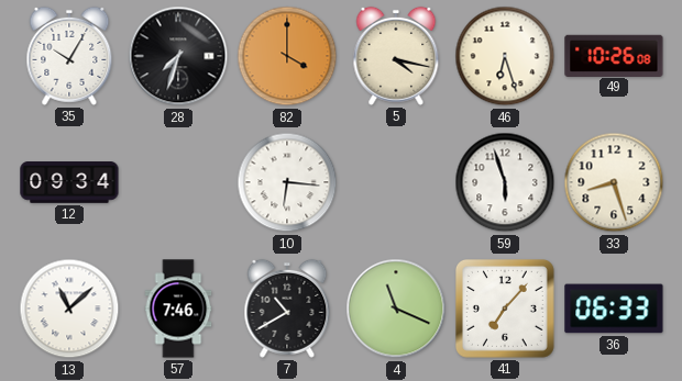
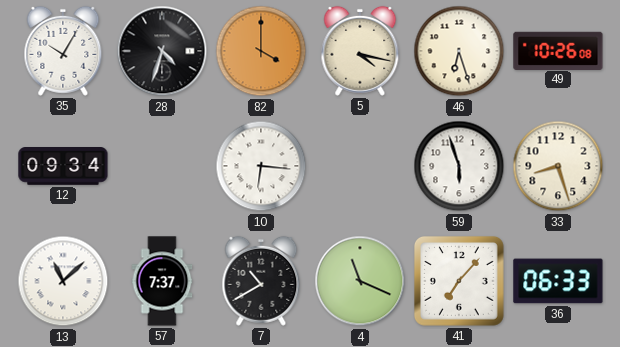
28: 7:33 -> 4:33
57: 7:46 -> 7:37
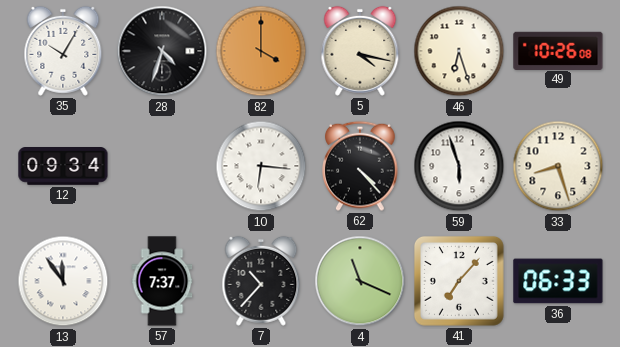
62: none -> 4:23
13: 11:08 -> 11:54
7: 10:40 -> 10:37
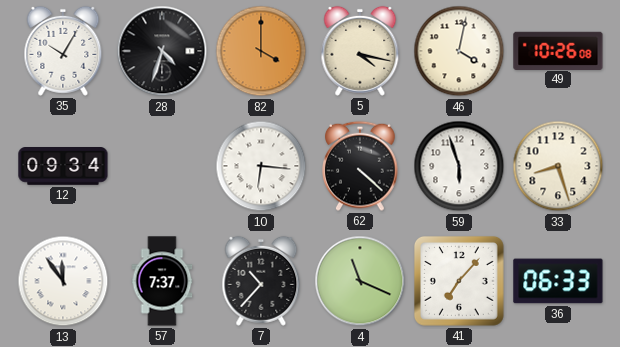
46: 6:27 -> 4:02
62: 4:23 -> 4:22
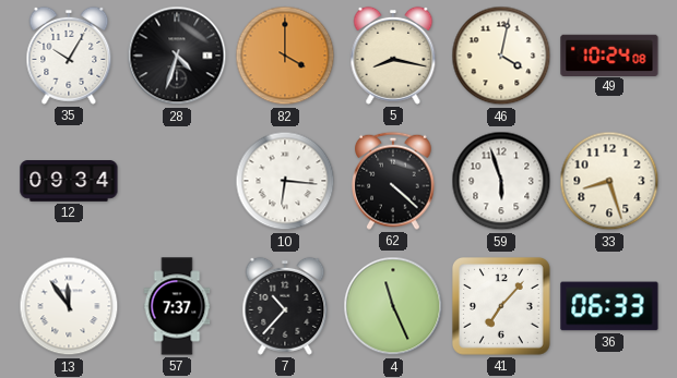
5: 4:17 -> 8:17
49: 10:26 -> 10:24
4: 11:19 -> 11:26
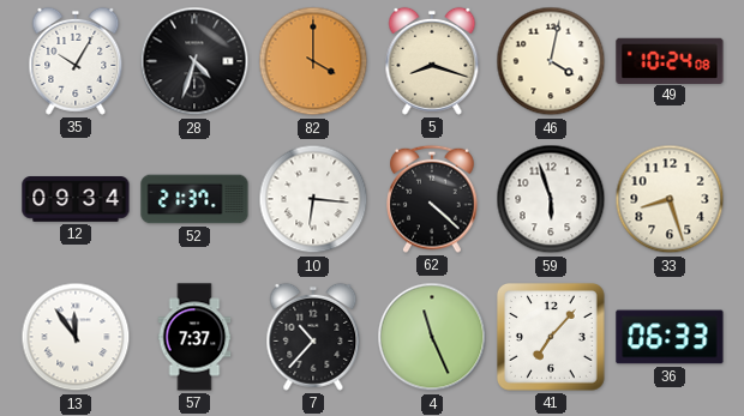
5: 8:17 -> 8:18
52: none -> 21:37
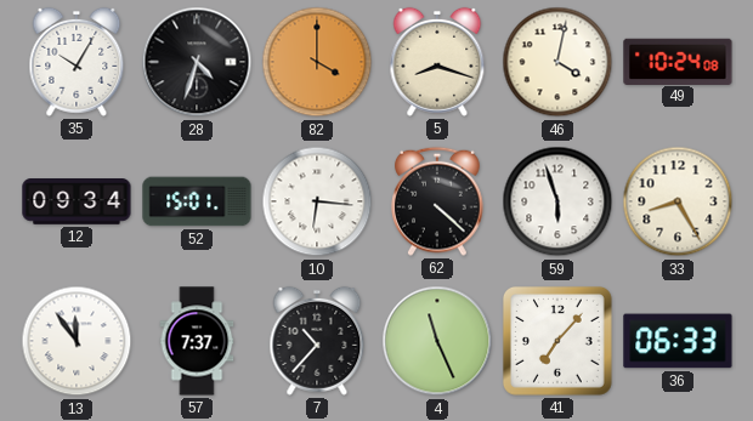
52: 21:37 -> 15:01
33: 8:27 -> 8:25
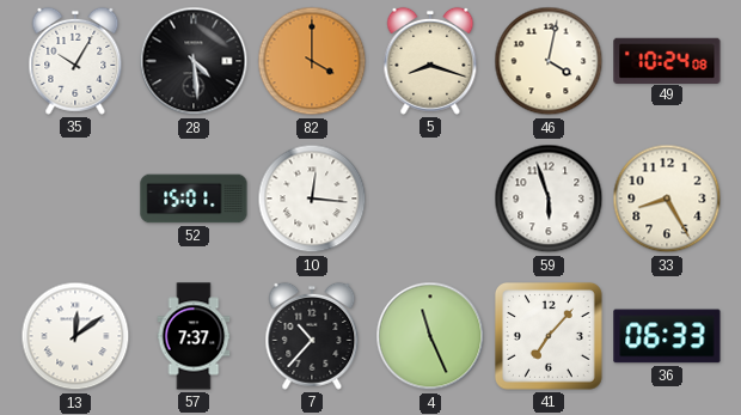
28: 4:33 -> 4:29
12: 09:34 -> none
10: 6:16 -> 12:16
62: 4:22 -> none
13: 11:54 -> 12:09
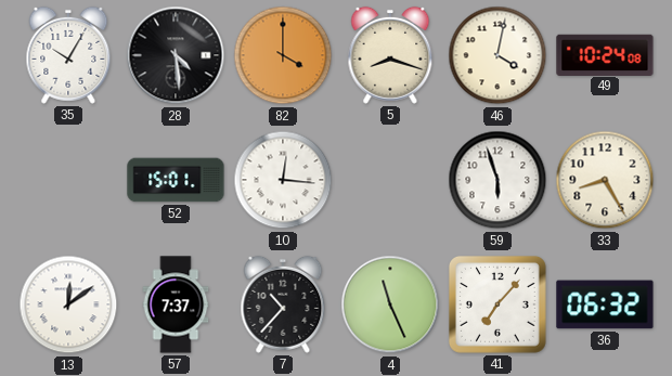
36: 06:33 -> 06:32
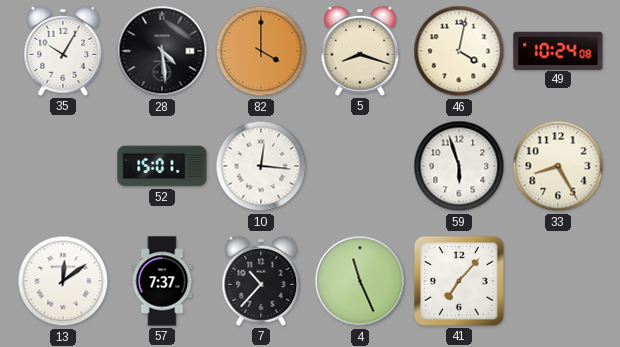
36: 06:32 -> none
